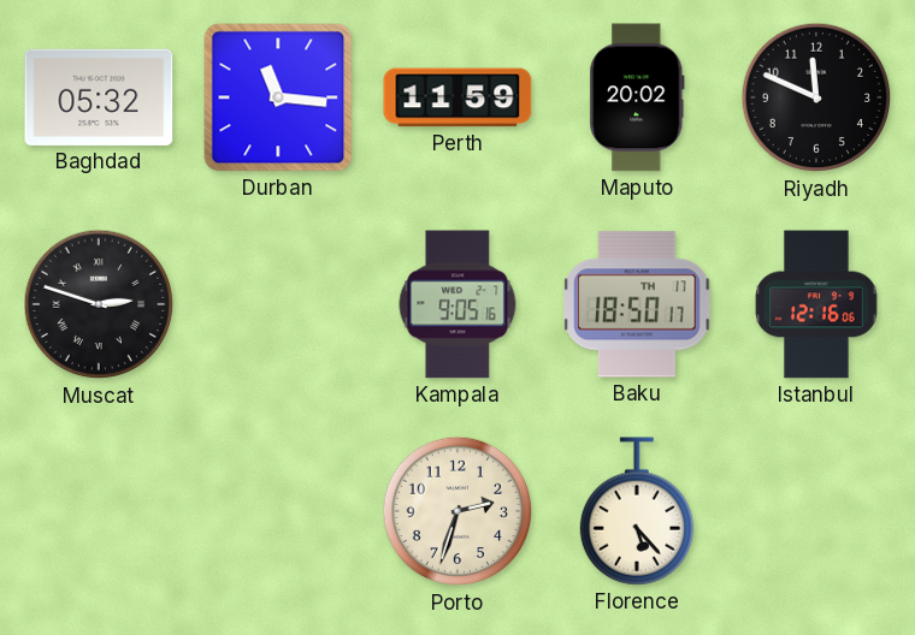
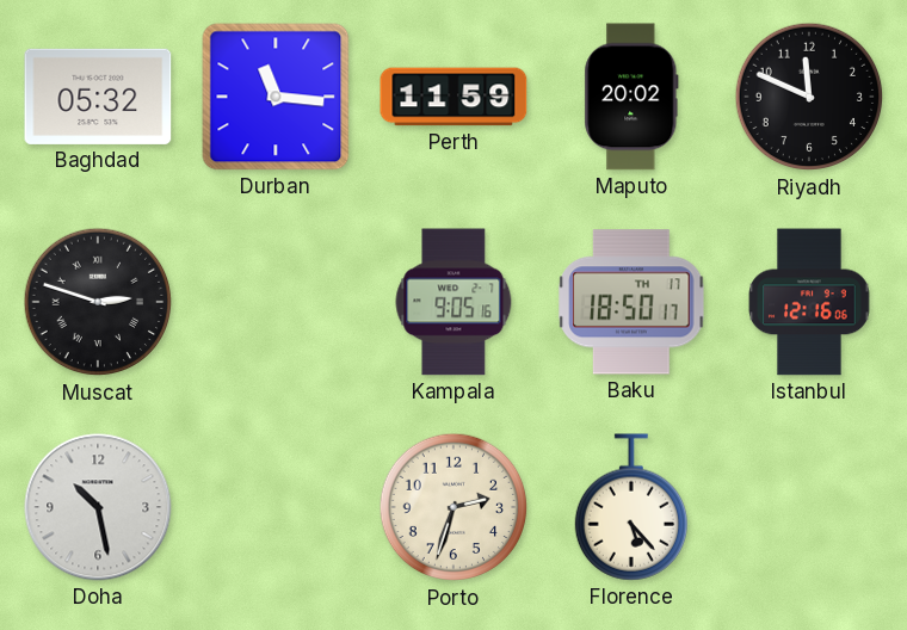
Doha: none -> 10:28
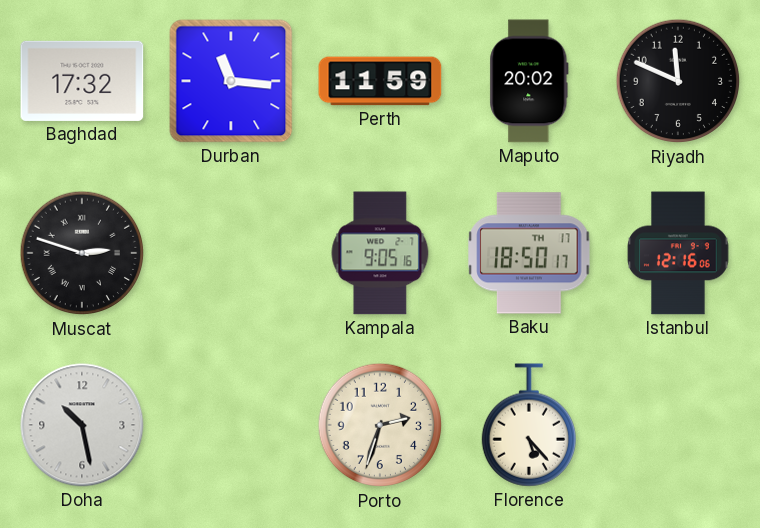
Baghdad: 05:32 -> 17:32
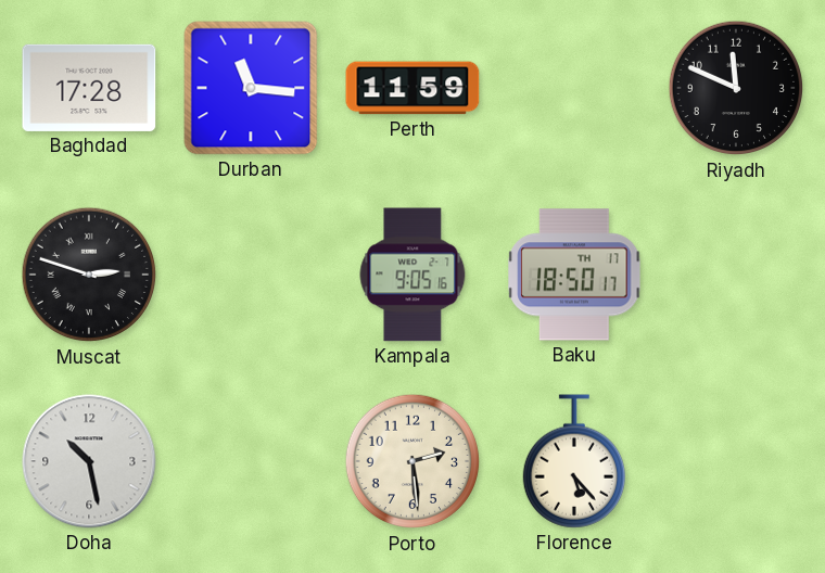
Baghdad: 17:32 -> 17:28
Maputo: 20:02 -> none
Istanbul: 12:16 -> none
Porto: 2:33 -> 2:29
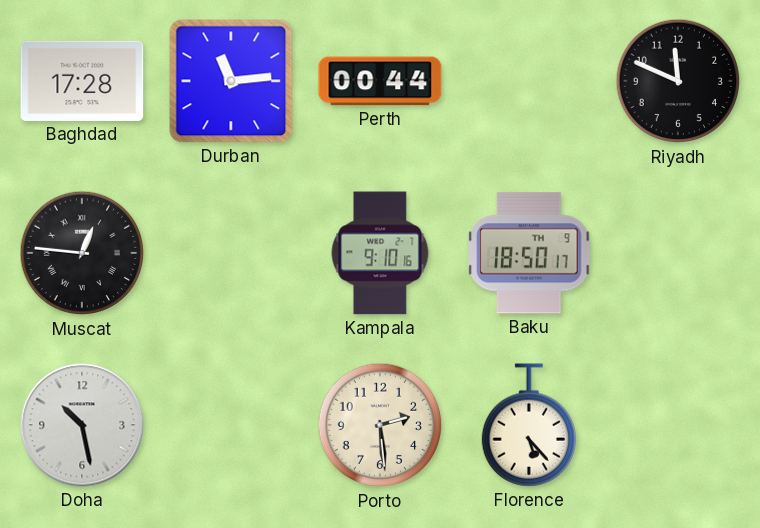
Durban: 11:16 -> 11:14
Perth: 11:59 -> 00:44
Muscat: 2:48 -> 12:46
Kampala: 9:05 -> 9:10
Baku date: TH 17 -> TH 9
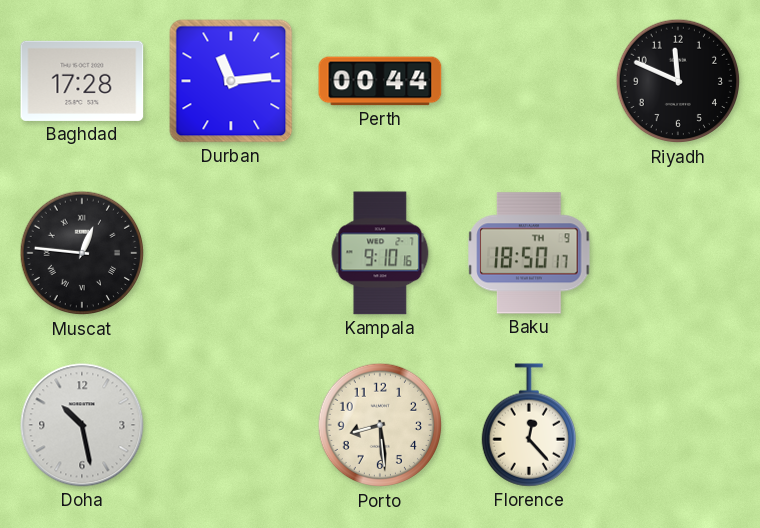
Porto: 2:29 -> 8:29
Florence: 5:23 -> 12:23
